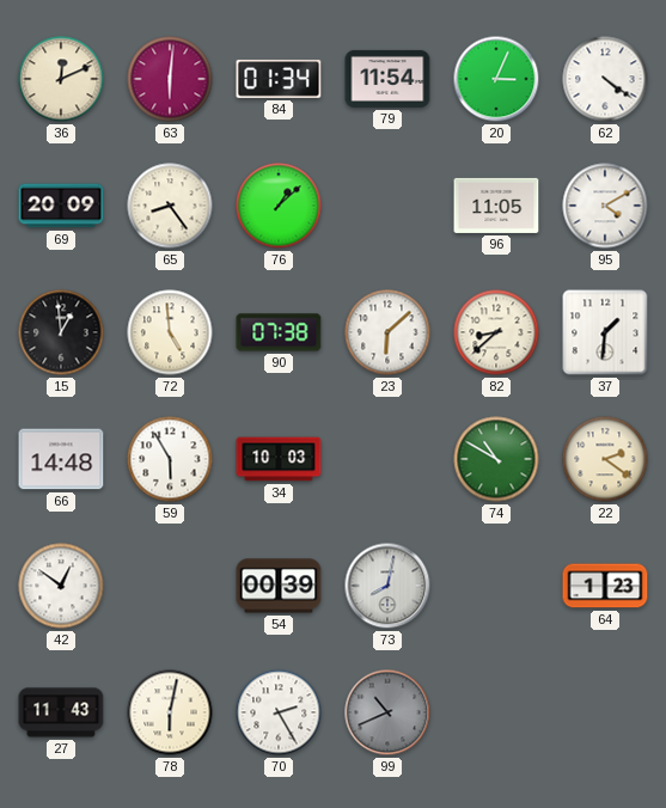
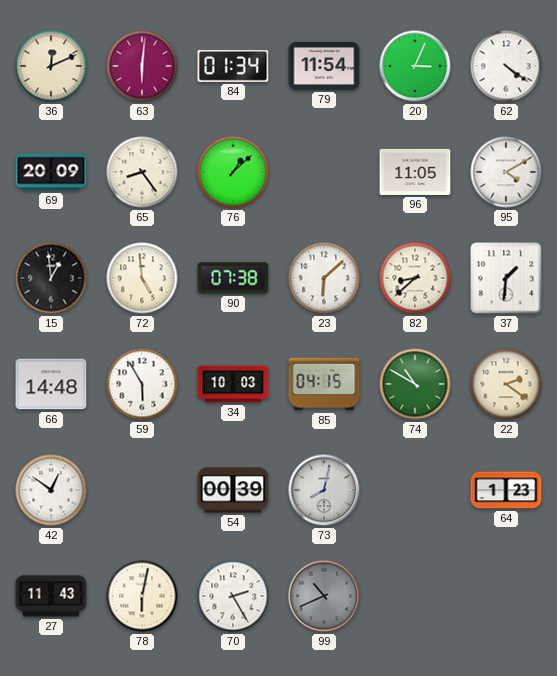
85: none -> 04:15
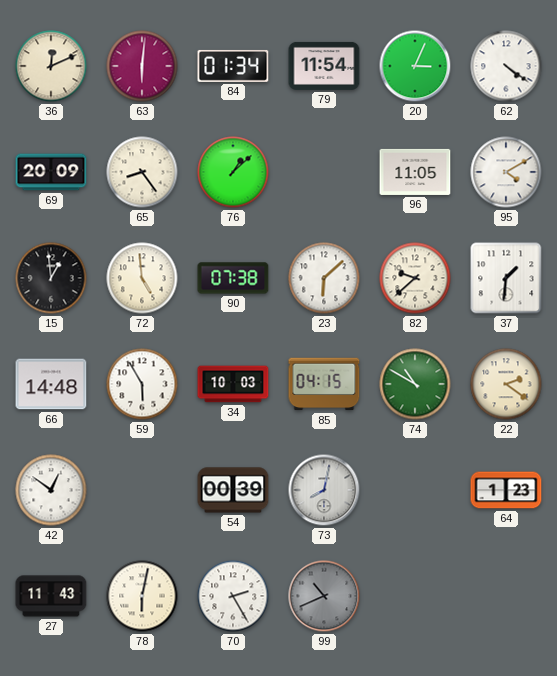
82: 8:38 -> 9:38
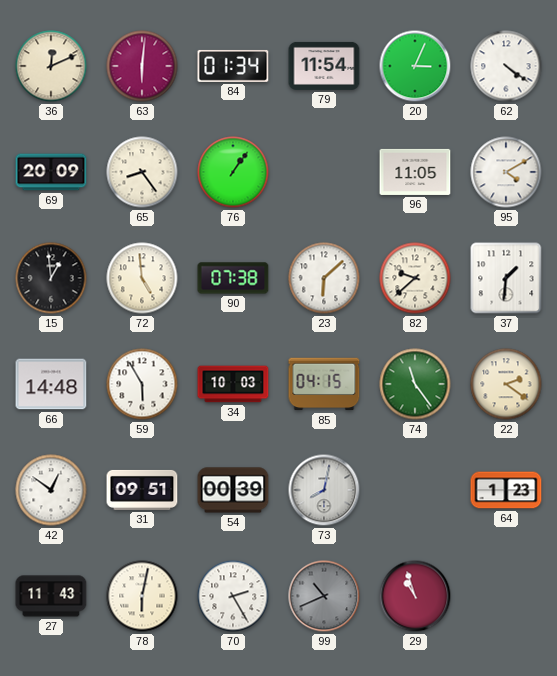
76: 1:08 -> 1:06
74: 10:50 -> 11:24
31: none -> 09:51
29: none -> 10:57
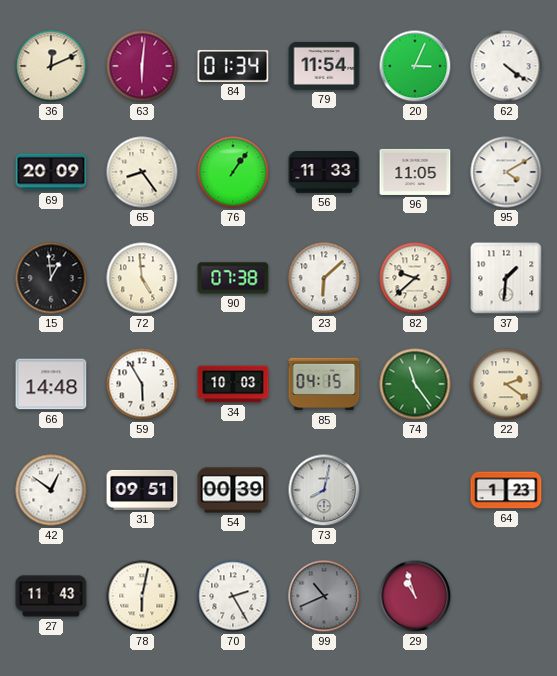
56: none -> 11:33
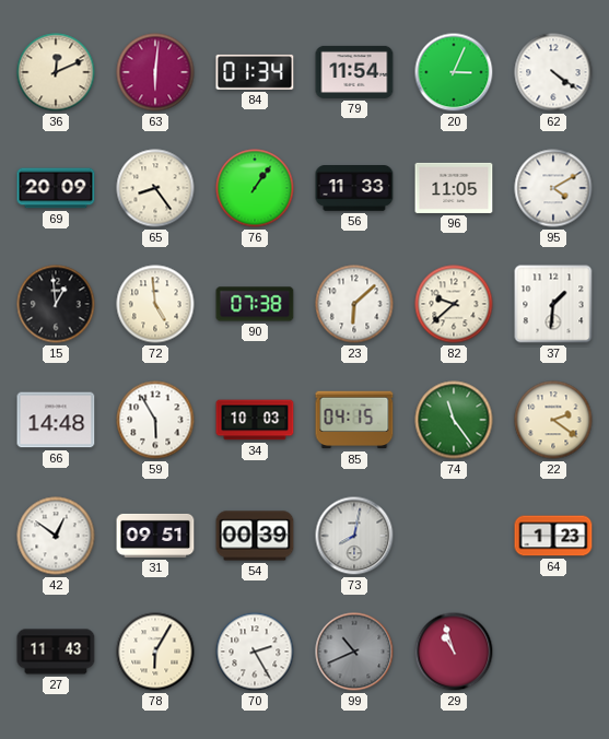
78: 6:02 -> 6:05
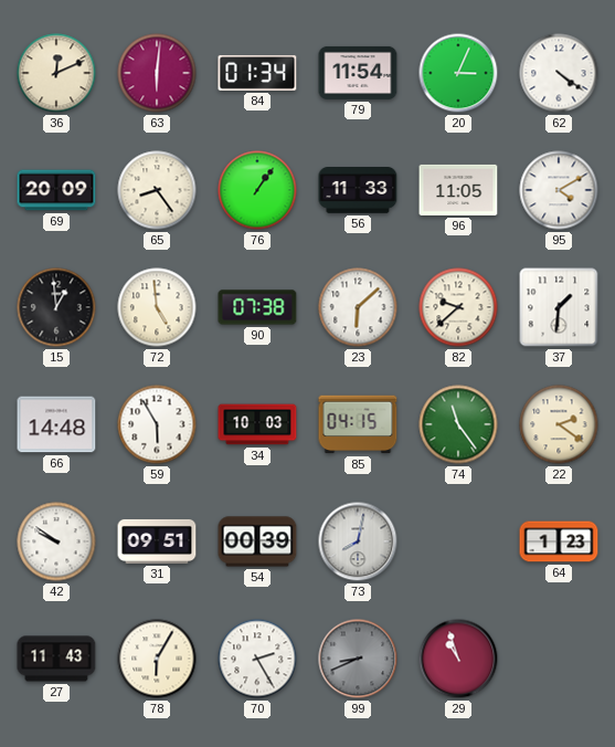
42: 12:51 -> 9:51
99: 10:41 -> 8:41
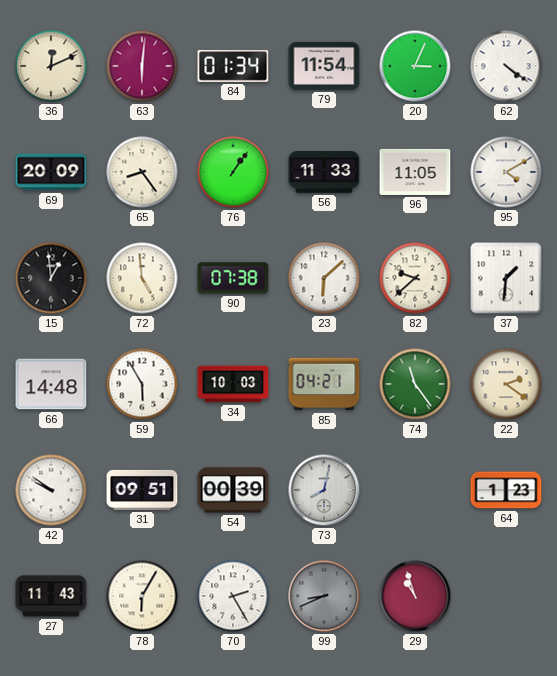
85: 04:15 -> 04:21
